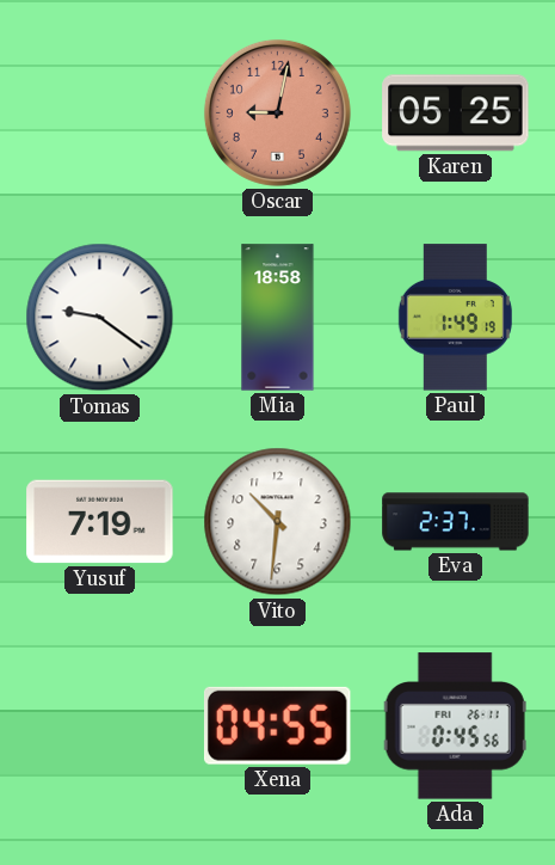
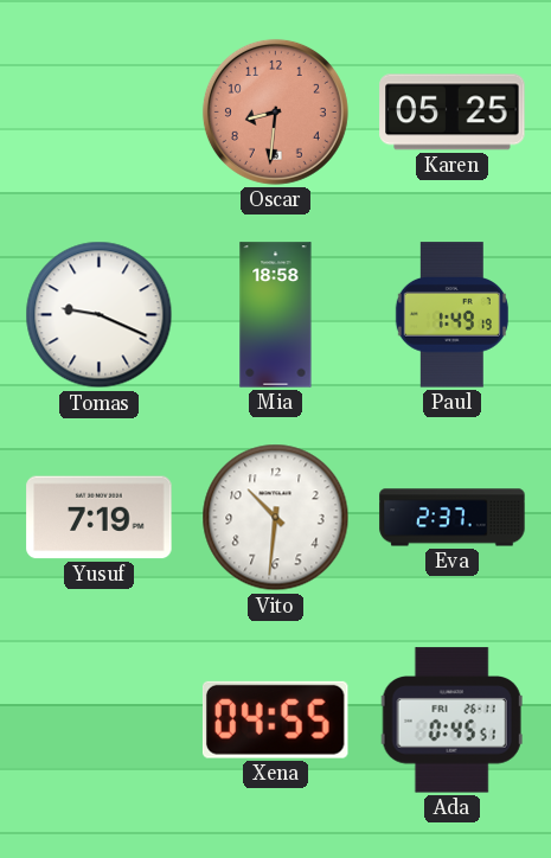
Oscar: 9:02 -> 8:31
Tomas: 9:21 -> 9:19
Ada: 0:45:56 -> 0:45:51
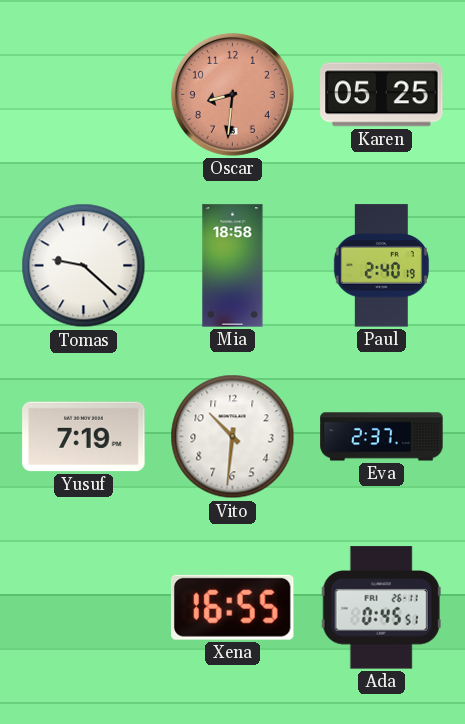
Tomas: 9:19 -> 9:22
Paul: 1:49 -> 2:40
Xena: 04:55 -> 16:55
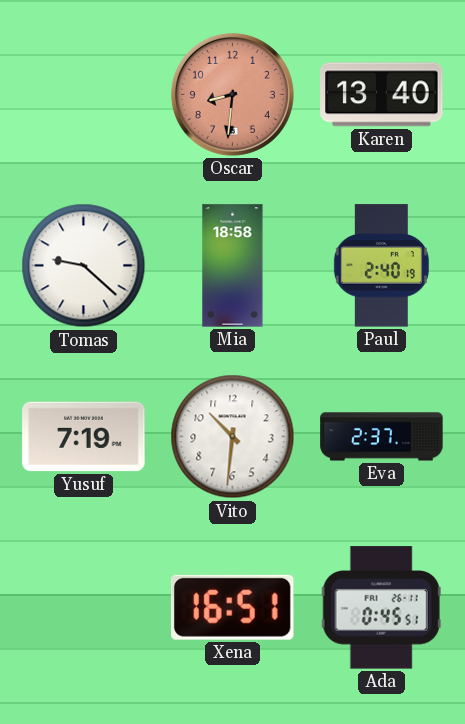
Karen: 05:25 -> 13:40
Xena: 16:55 -> 16:51
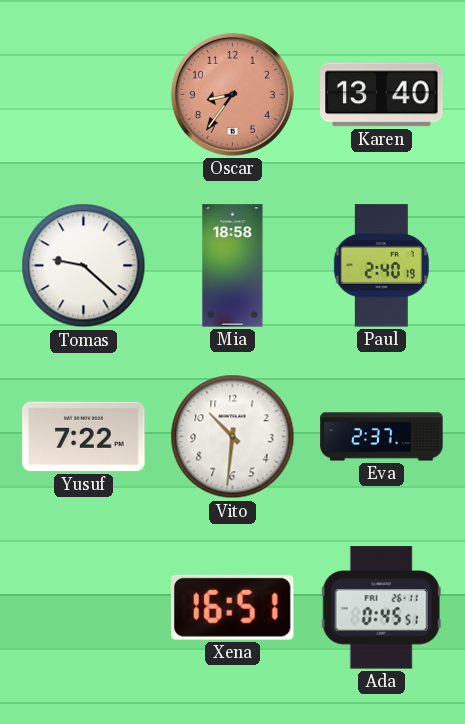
Oscar: 8:31 -> 8:36
Yusuf: 7:19 -> 7:22
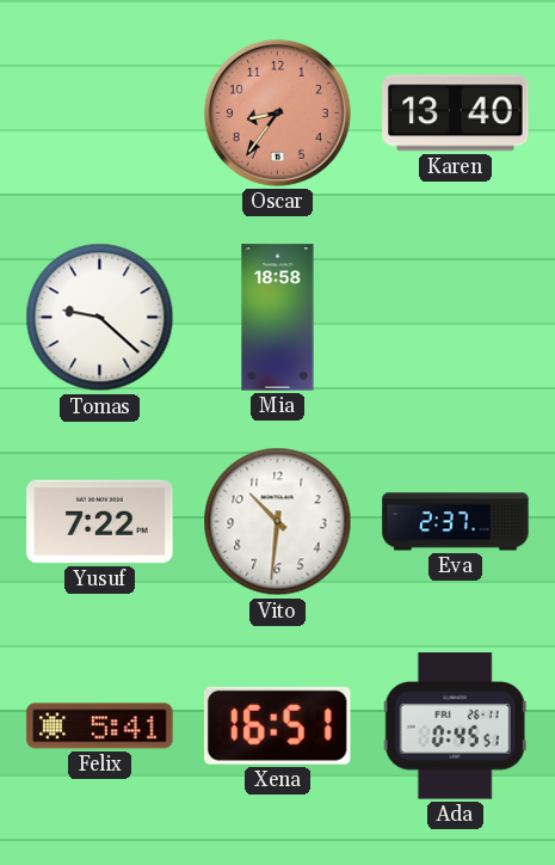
Paul: 2:40 -> none
Felix: none -> 5:41
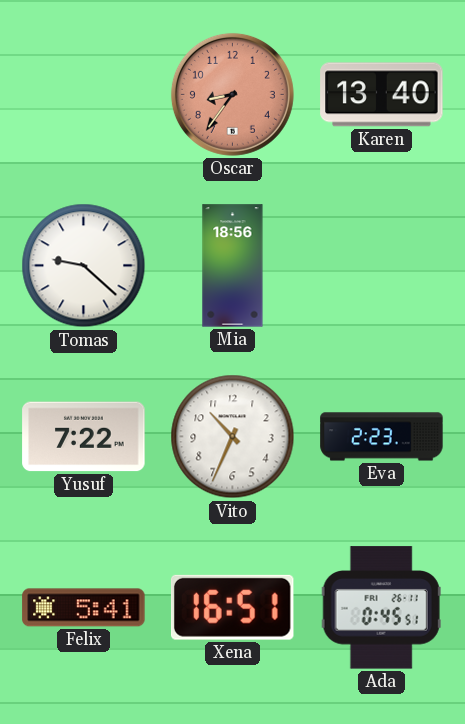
Mia: 18:58 -> 18:56
Vito: 10:31 -> 10:34
Eva: 2:37 -> 2:23
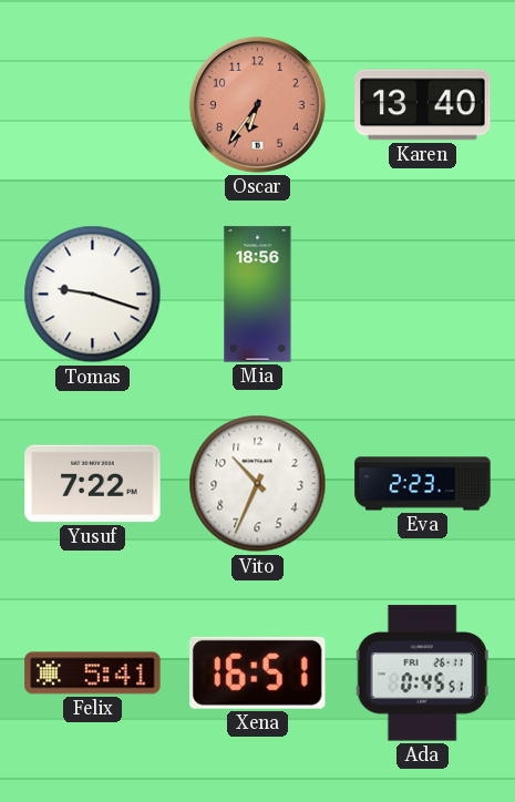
Oscar: 8:36 -> 6:36
Tomas: 9:22 -> 9:18
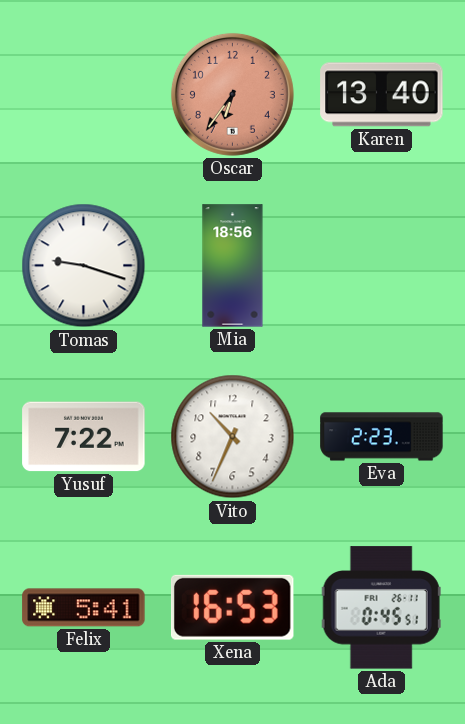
Xena: 16:51 -> 16:53
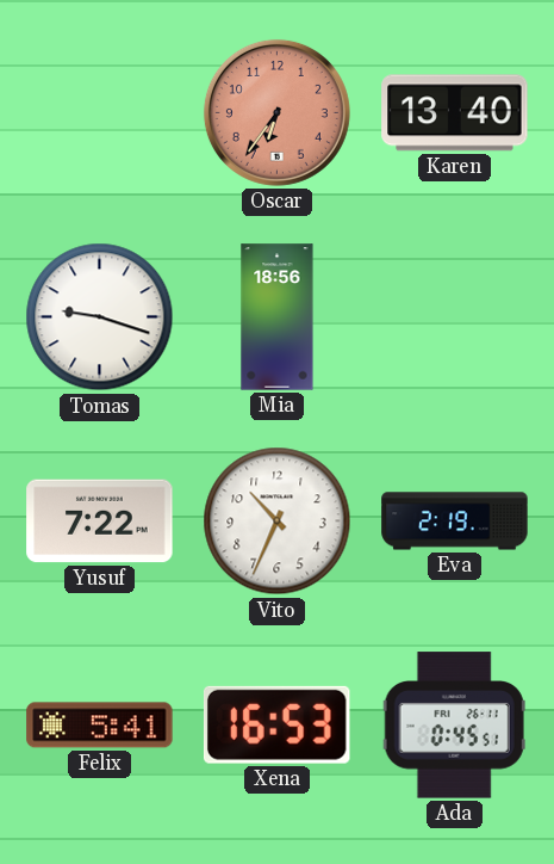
Eva: 2:23 -> 2:19
